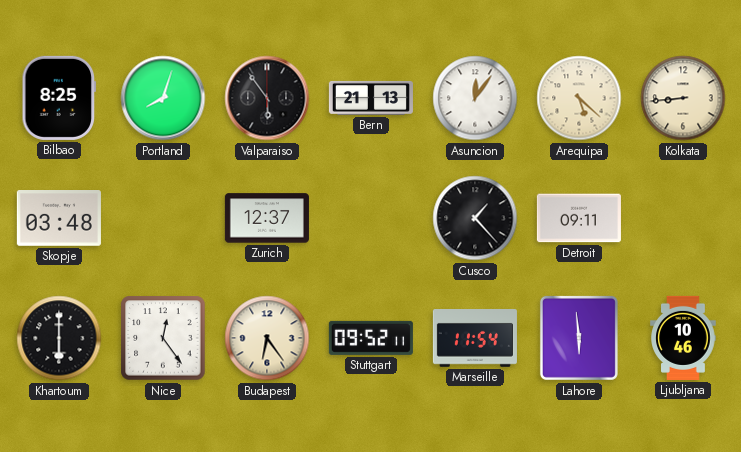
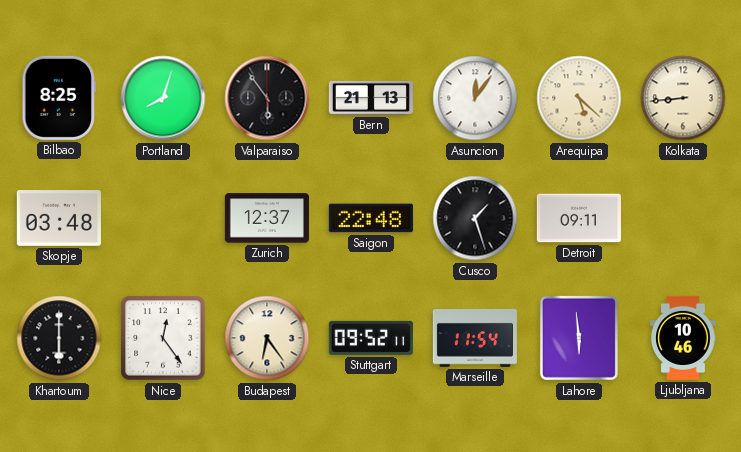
Saigon: none -> 22:48
Cusco: 1:23 -> 1:27
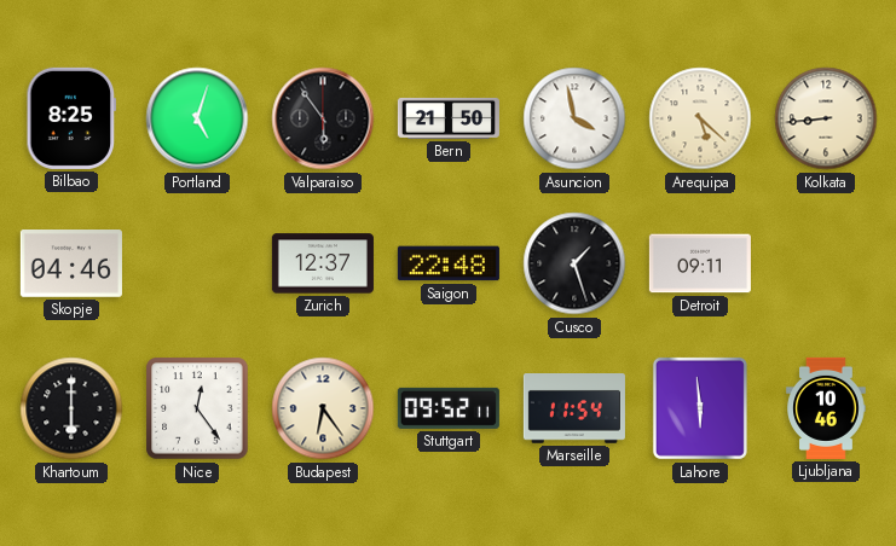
Portland: 8:03 -> 5:03
Bern: 21:13 -> 21:50
Asuncion: 12:06 -> 3:58
Skopje: 03:48 -> 04:46
